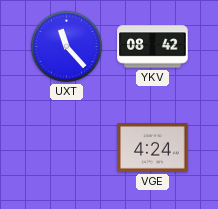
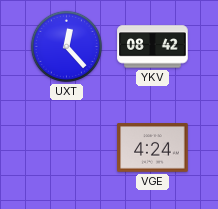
UXT: 11:23 -> 12:23
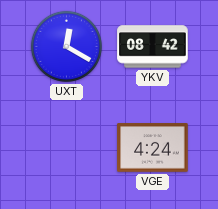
UXT: 12:23 -> 12:20
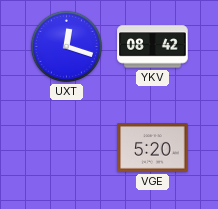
UXT: 12:20 -> 12:18
VGE: 4:24 -> 5:20
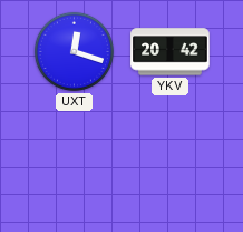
YKV: 08:42 -> 20:42
VGE: 5:20 -> none
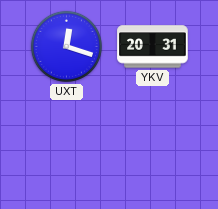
YKV: 20:42 -> 20:31
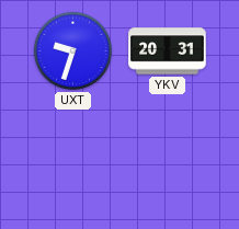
UXT: 12:18 -> 9:33
